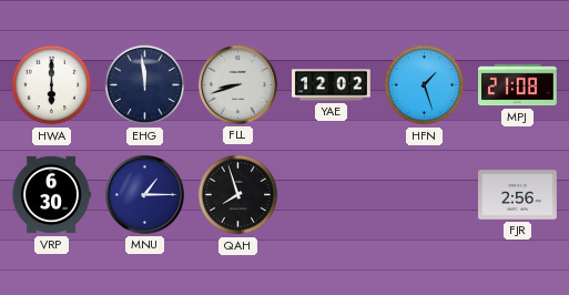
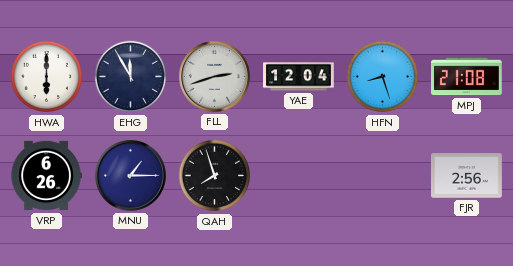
EHG: 11:59 -> 11:55
FLL: 8:42 -> 2:42
YAE: 12:02 -> 12:04
HFN: 1:27 -> 8:27
VRP: 6:30 -> 6:26
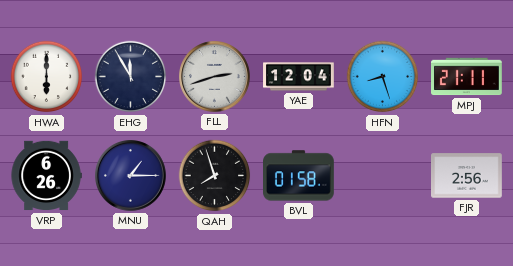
MPJ: 21:08 -> 21:11
BVL: none -> 01:58
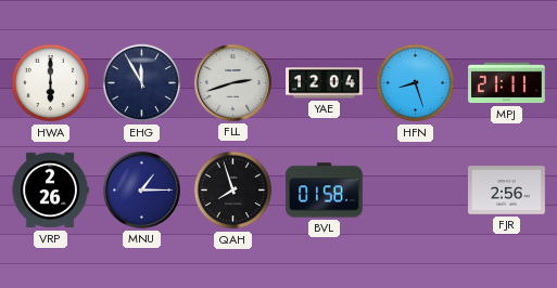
VRP: 6:26 -> 2:26
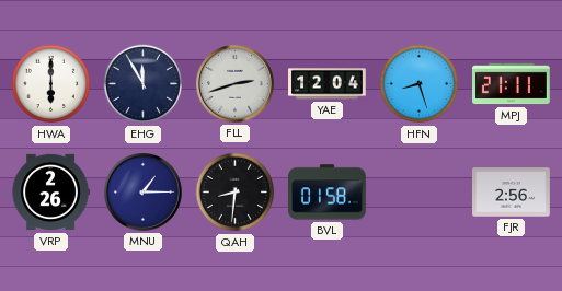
QAH: 7:57 -> 8:31
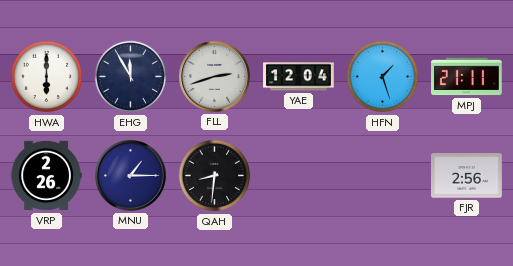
HFN: 8:27 -> 1:27
BVL: 01:58 -> none
